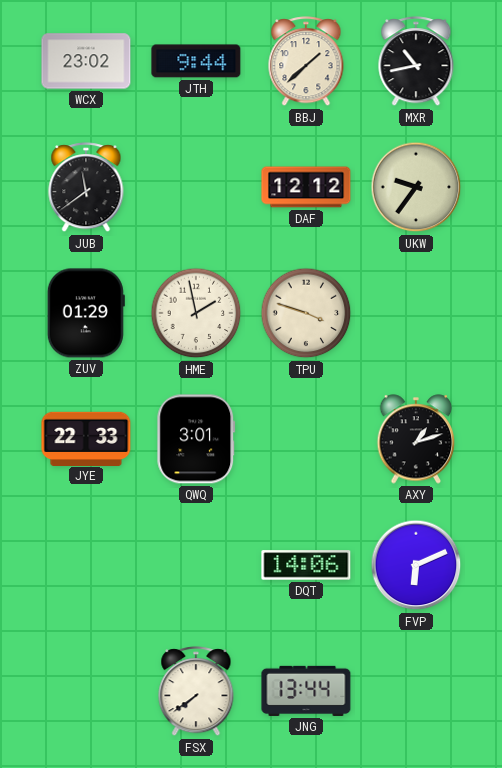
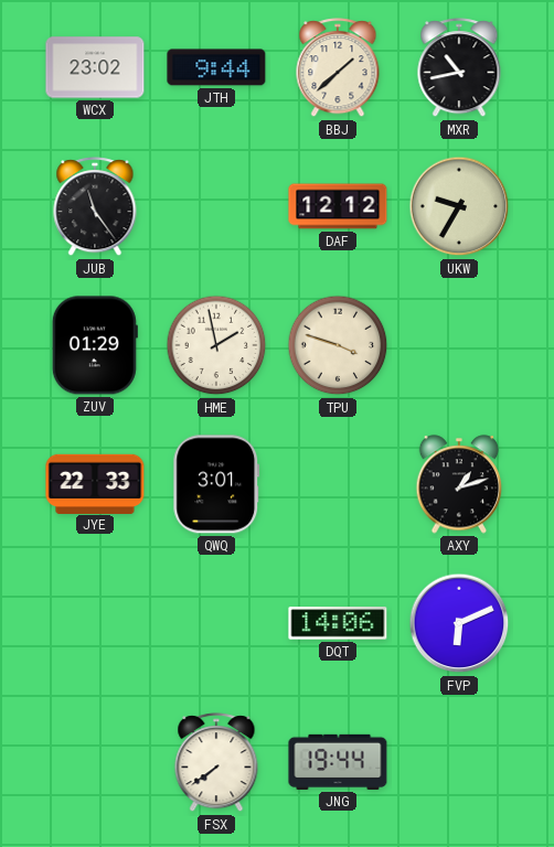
JUB: 11:39 -> 11:24
UKW: 9:36 -> 9:35
JNG: 13:44 -> 19:44
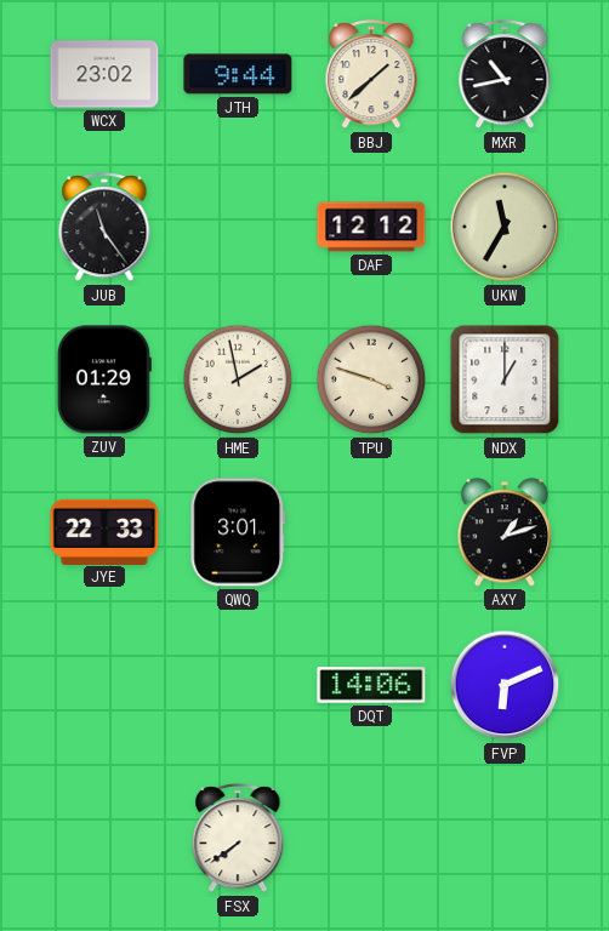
UKW: 9:35 -> 11:35
NDX: none -> 1:00
JNG: 19:44 -> none
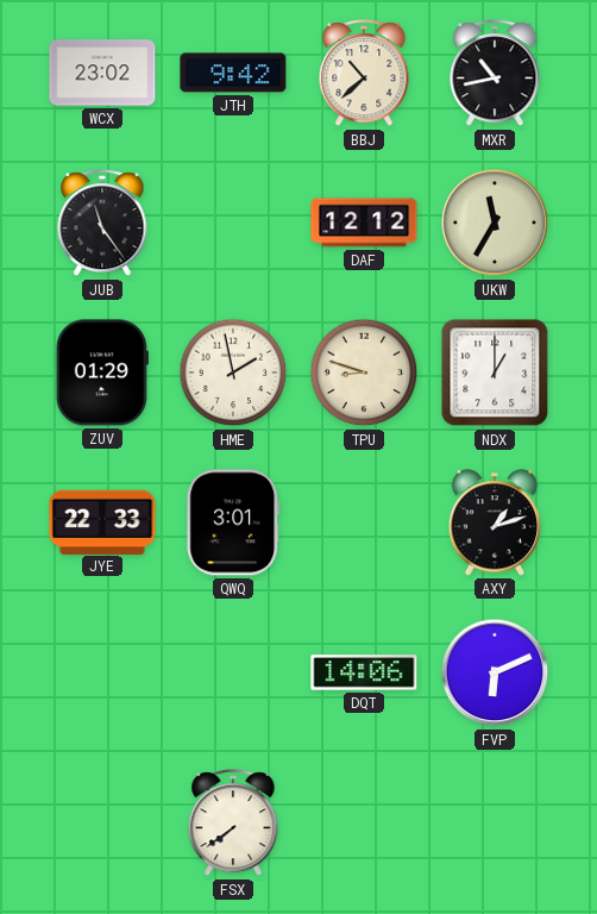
JTH: 9:44 -> 9:42
BBJ: 1:38 -> 10:38
TPU: 3:48 -> 8:48
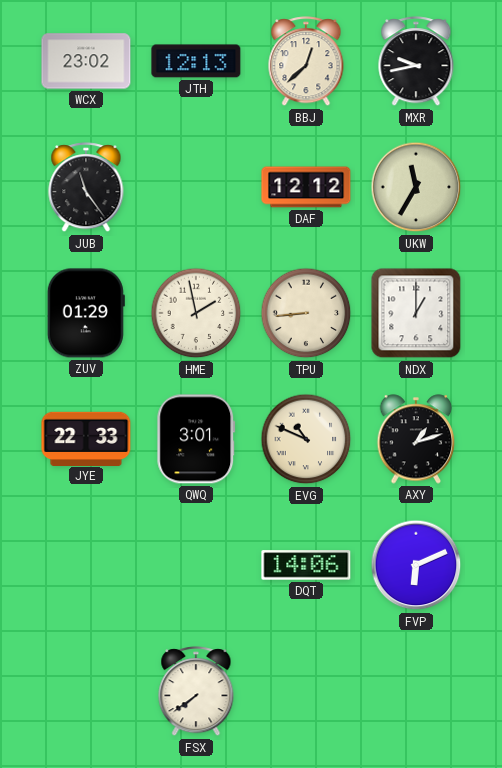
JTH: 9:42 -> 12:13
BBJ: 10:38 -> 12:38
MXR: 10:43 -> 9:43
TPU: 8:48 -> 8:44
EVG: none -> 10:49
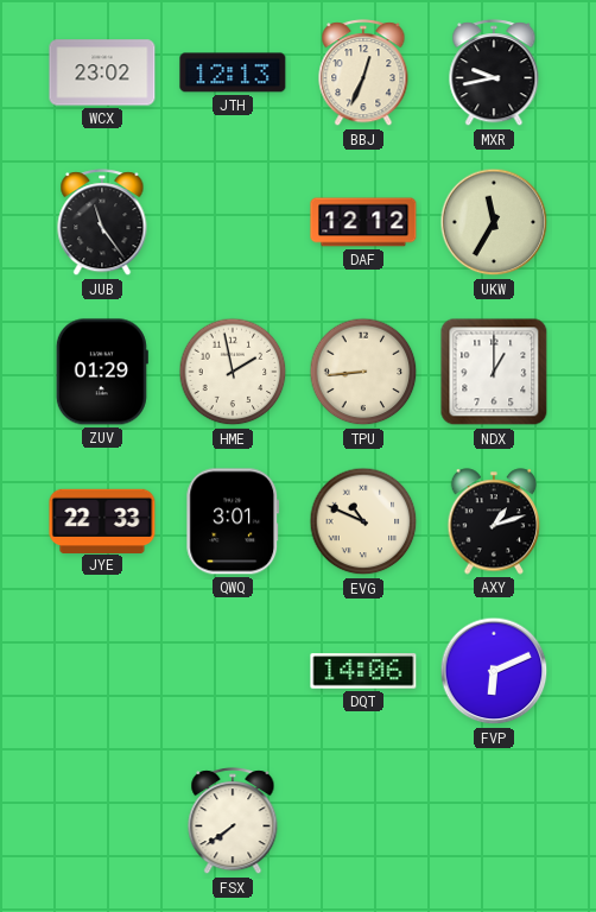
BBJ: 12:38 -> 12:34
